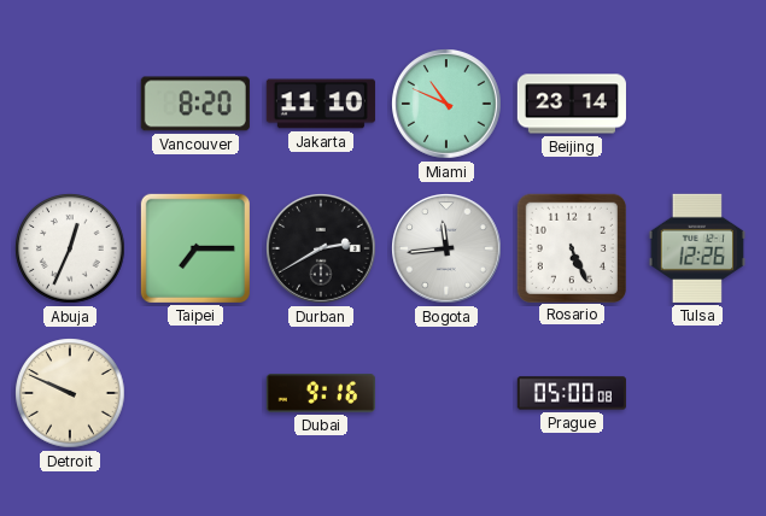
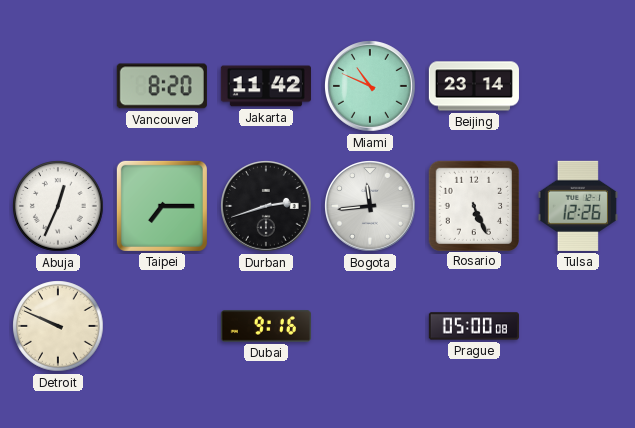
Jakarta: 11:10 -> 11:42
Durban: 2:40 -> 2:42
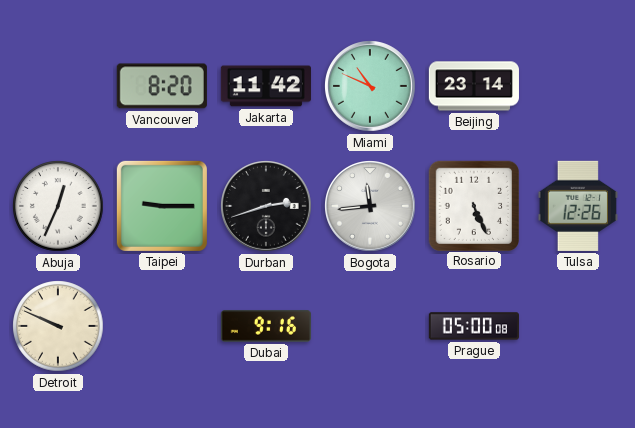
Taipei: 7:15 -> 9:15
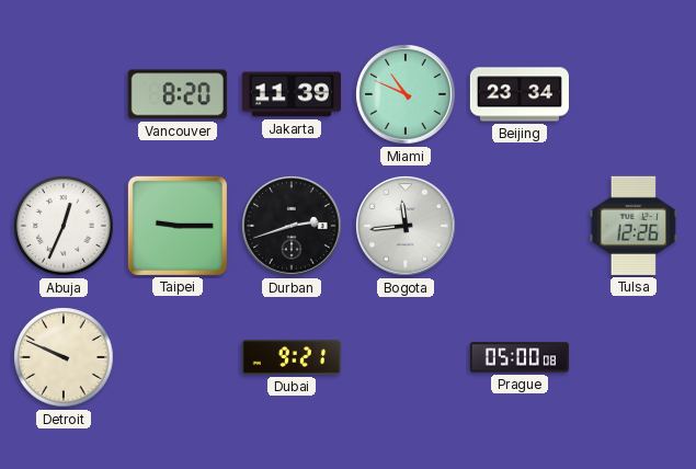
Jakarta: 11:42 -> 11:39
Beijing: 23:14 -> 23:34
Rosario: 5:26 -> none
Dubai: 9:16 -> 9:21
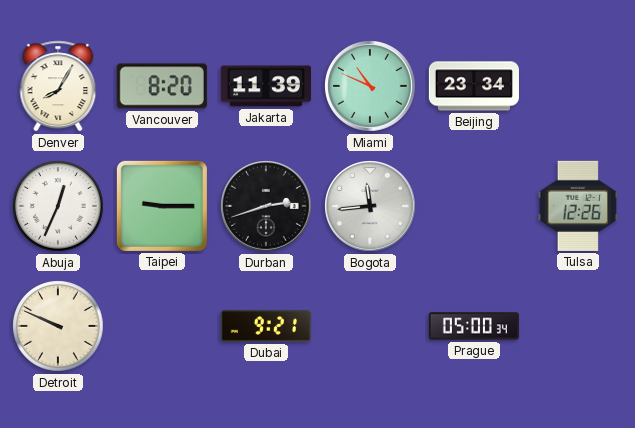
Denver: none -> 8:05
Prague: 05:00:08 -> 05:00:34
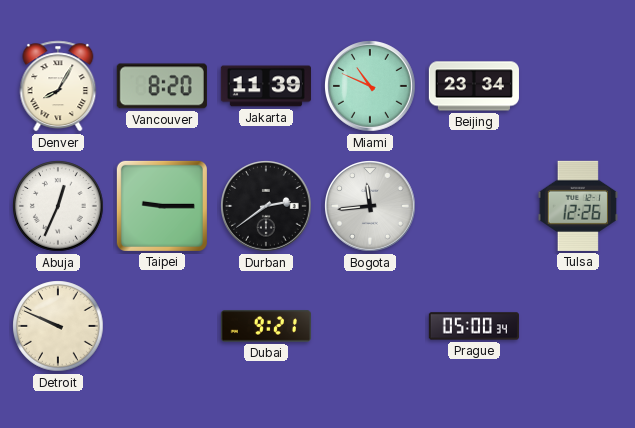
Durban: 2:42 -> 2:39
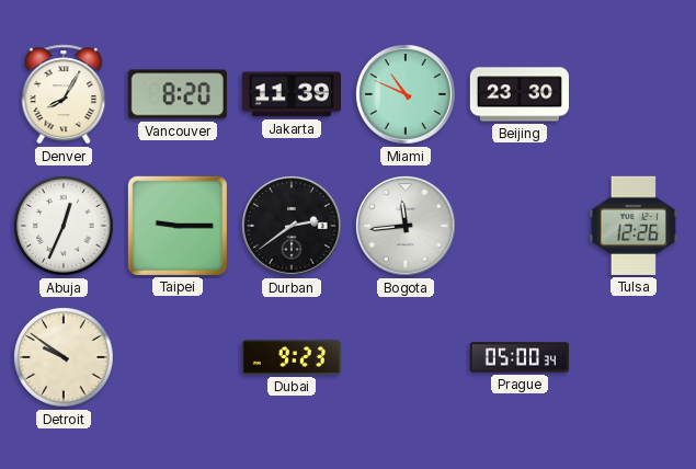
Beijing: 23:34 -> 23:30
Detroit: 9:49 -> 9:51
Dubai: 9:21 -> 9:23
